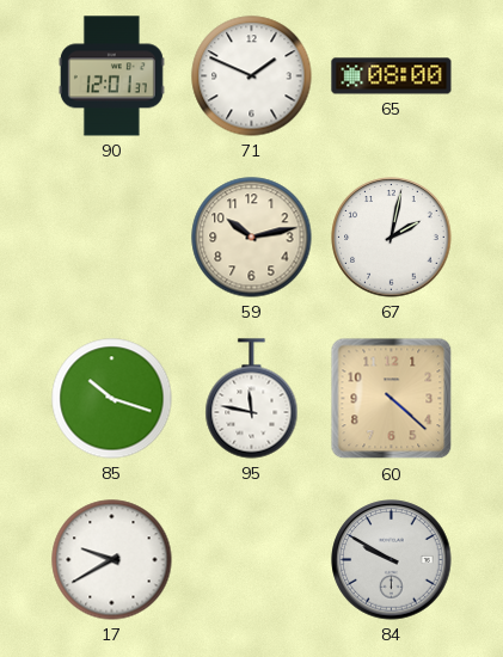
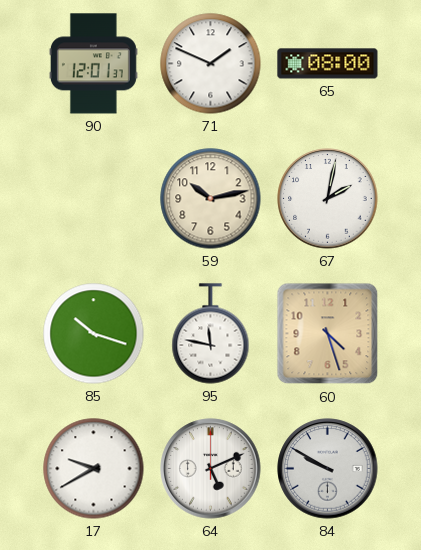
60: 4:22 -> 4:27
64: none -> 5:11
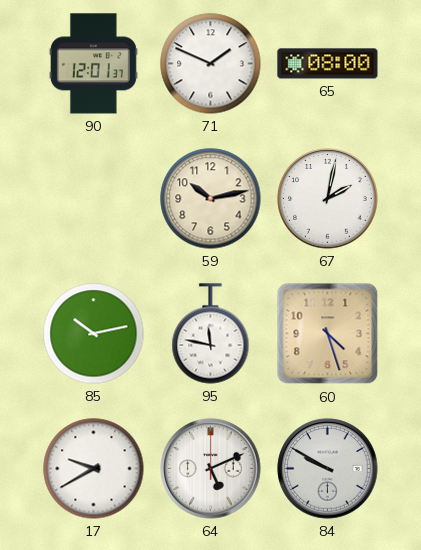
85: 10:18 -> 10:13
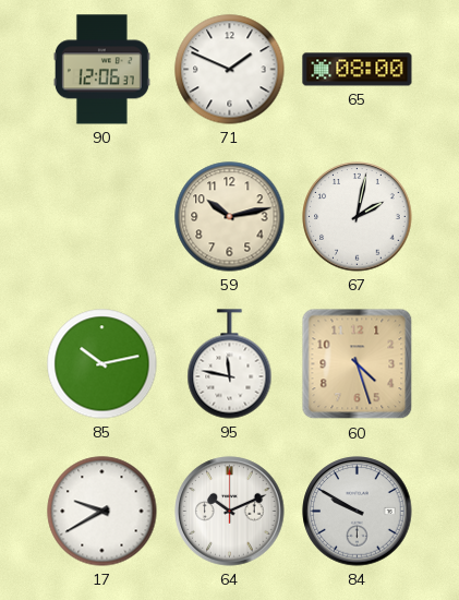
90: 12:01 -> 12:06
64: 5:11 -> 10:11
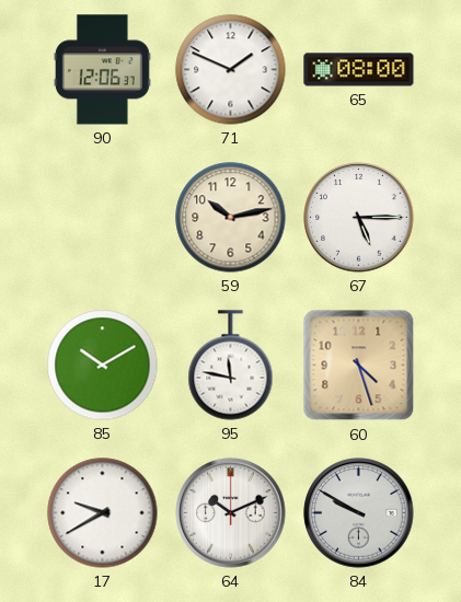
67: 2:02 -> 5:15
85: 10:13 -> 10:10
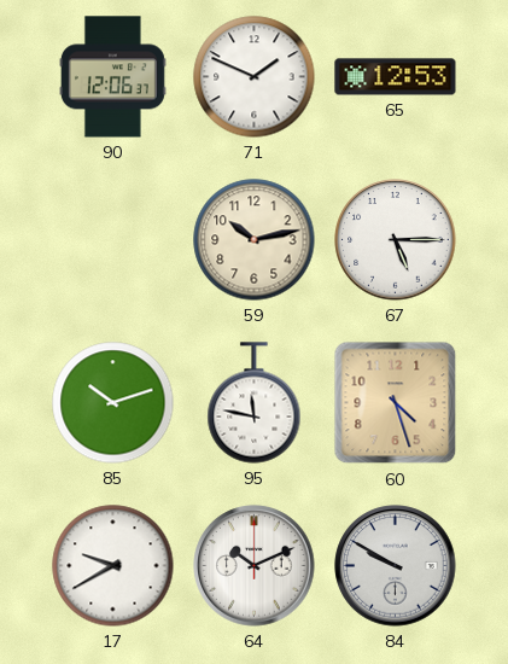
65: 08:00 -> 12:53
85: 10:10 -> 10:12
